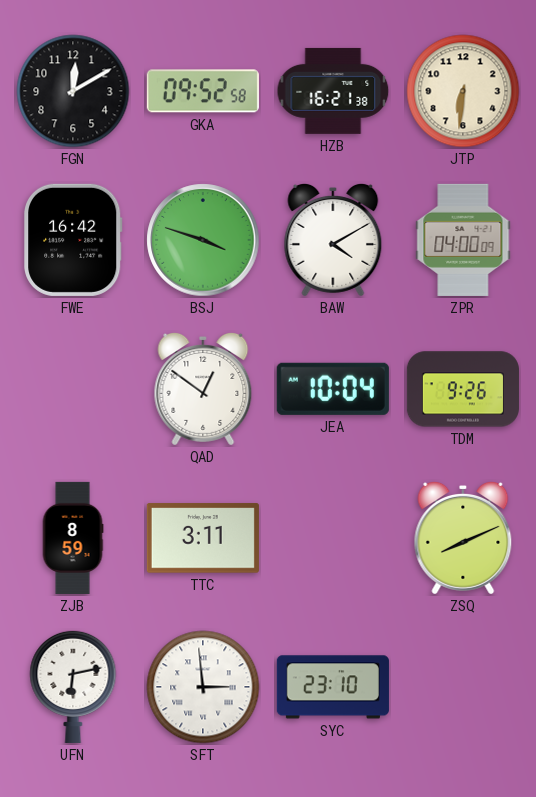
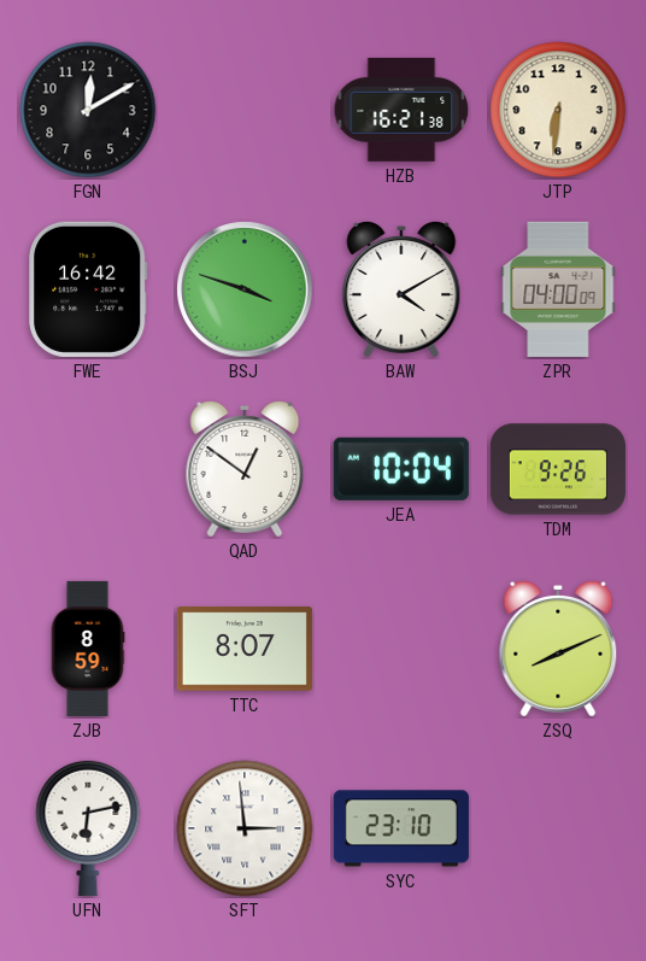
GKA: 09:52 -> none
TTC: 3:11 -> 8:07
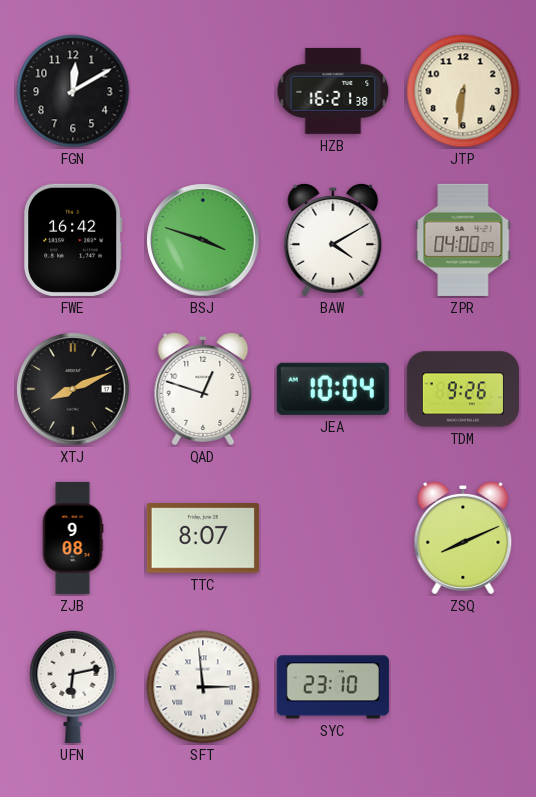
XTJ: none -> 8:11
QAD: 12:51 -> 12:48
ZJB: 8:59 -> 9:08
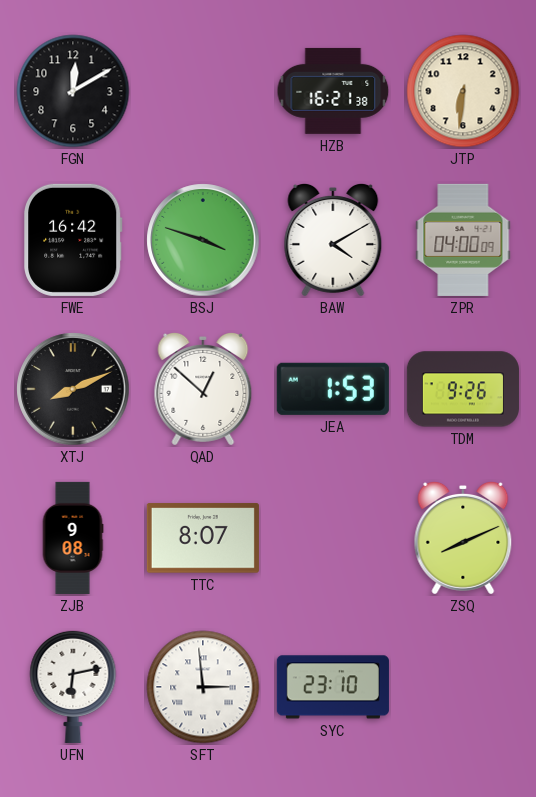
QAD: 12:48 -> 12:52
JEA: 10:04 -> 1:53
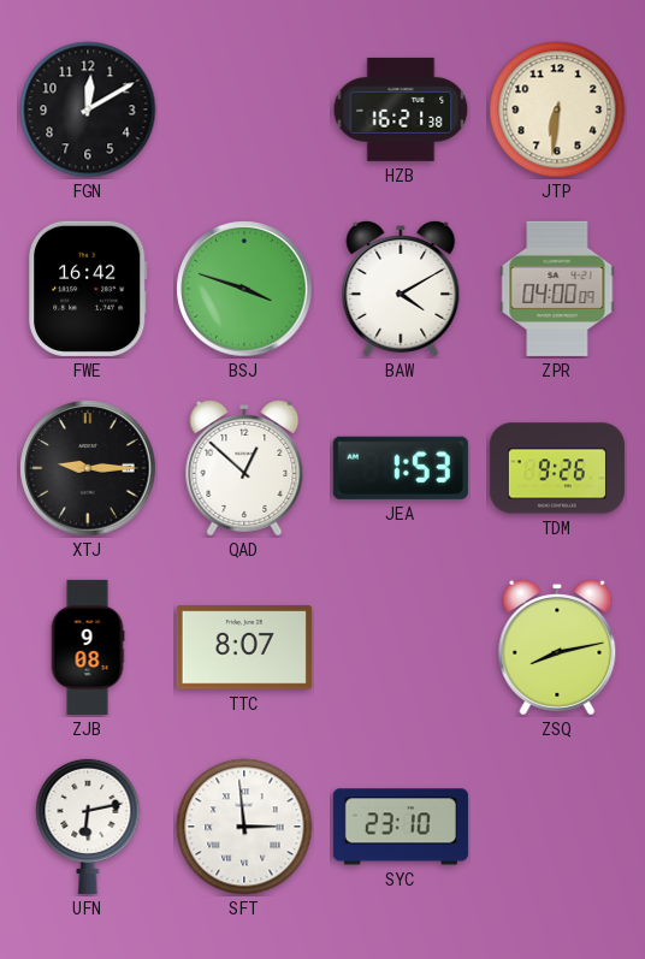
XTJ: 8:11 -> 9:15
ZSQ: 8:11 -> 8:13
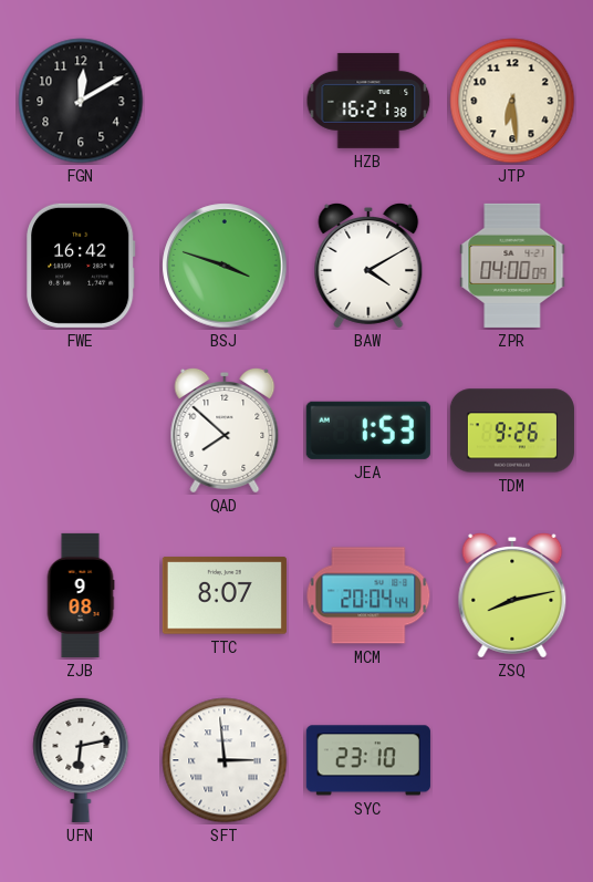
JTP: 6:31 -> 6:29
XTJ: 9:15 -> none
QAD: 12:52 -> 7:52
MCM: none -> 20:04
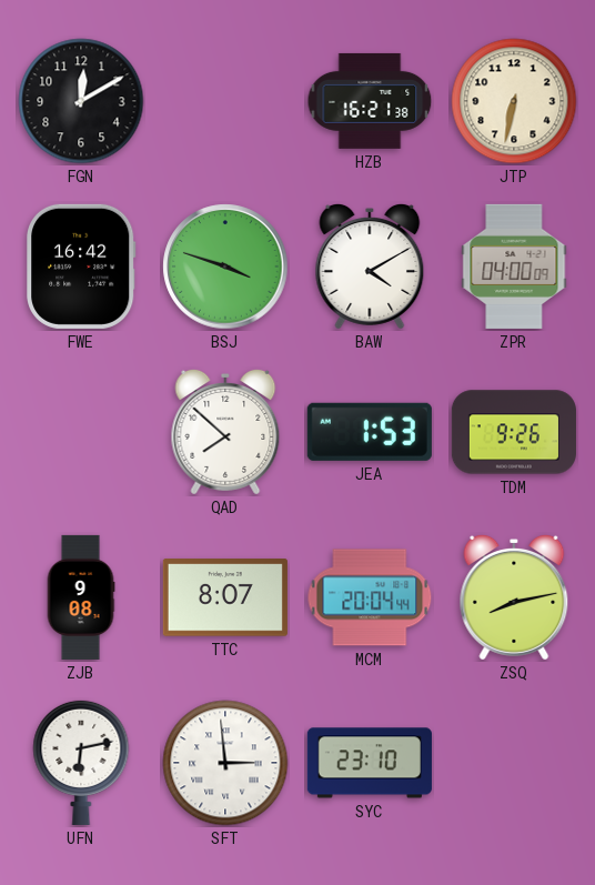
JTP: 6:29 -> 6:32
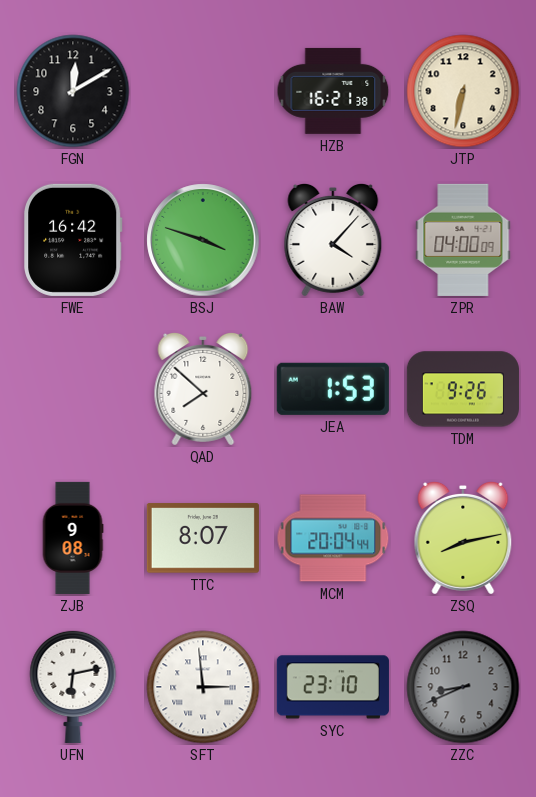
BAW: 4:10 -> 4:07
ZZC: none -> 8:41
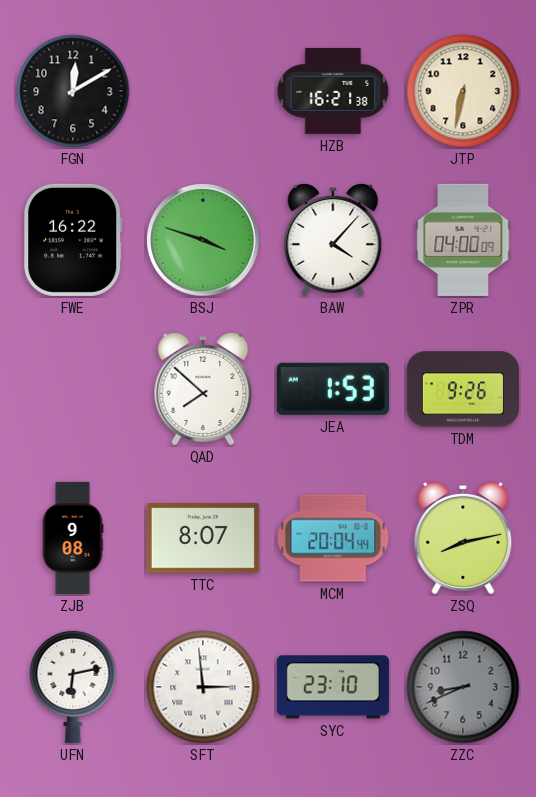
FWE: 16:42 -> 16:22
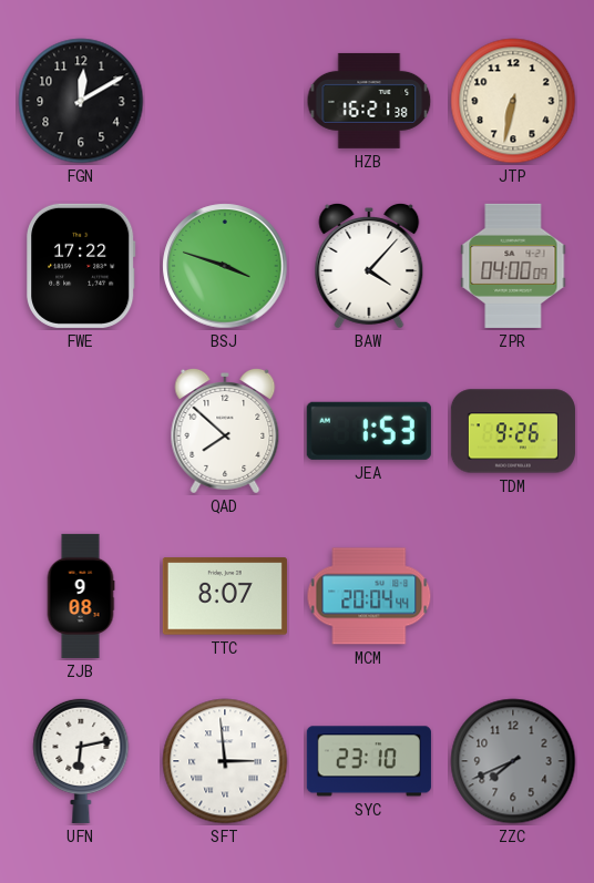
FWE: 16:22 -> 17:22
ZSQ: 8:13 -> none
ZZC: 8:41 -> 7:41
